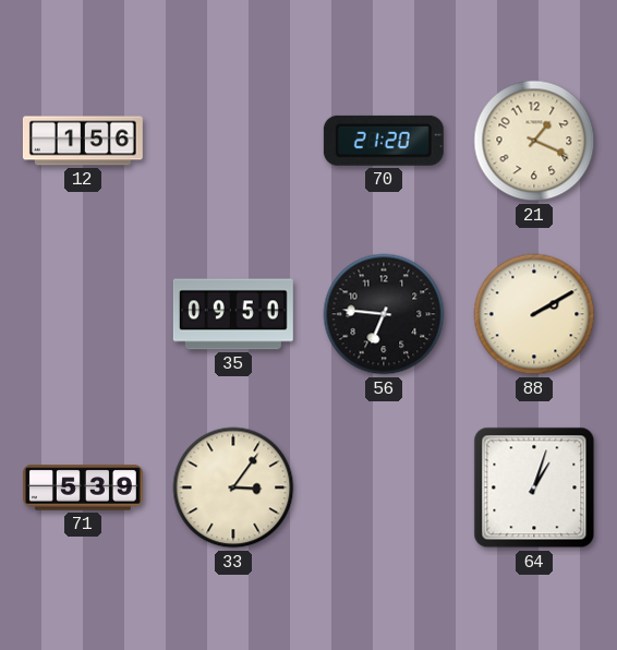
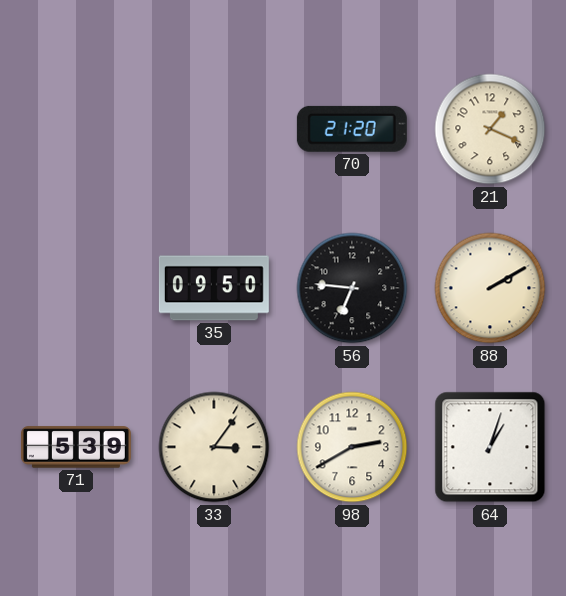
12: 1:56 -> none
98: none -> 2:40
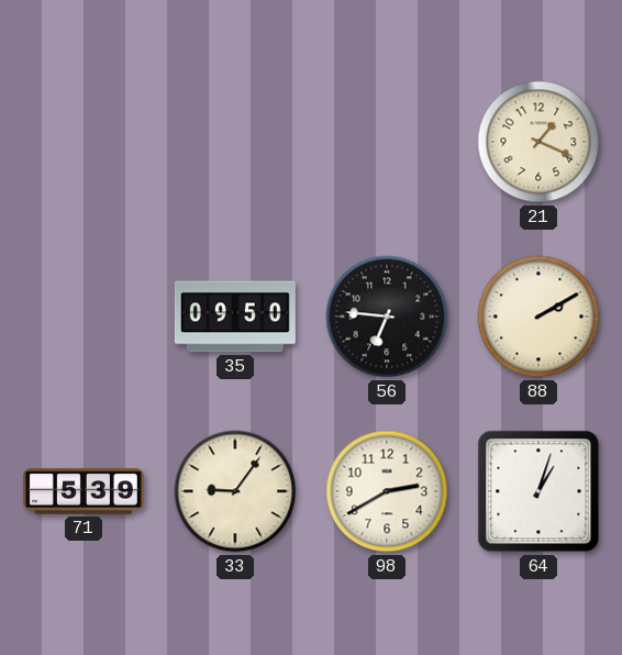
70: 21:20 -> none
33: 3:06 -> 9:06
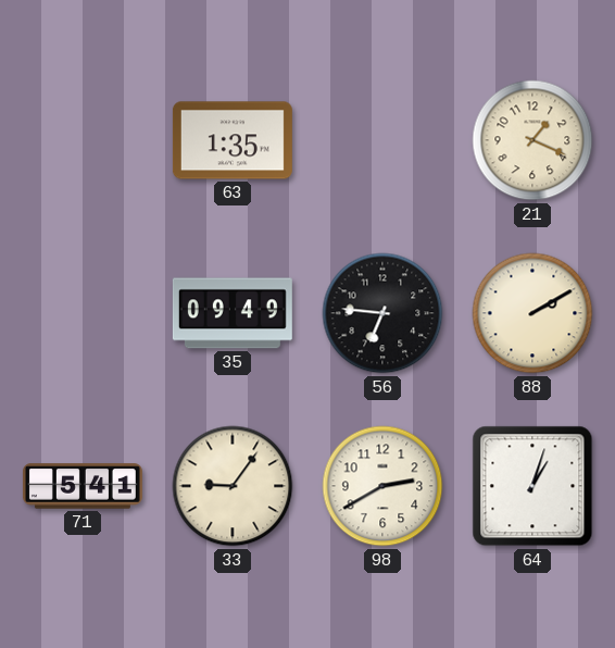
63: none -> 1:35
35: 09:50 -> 09:49
71: 5:39 -> 5:41
